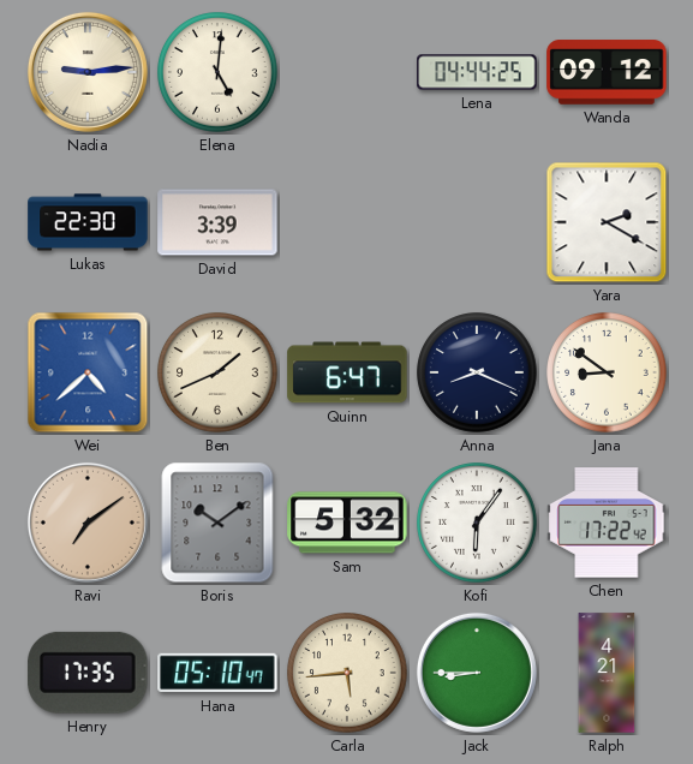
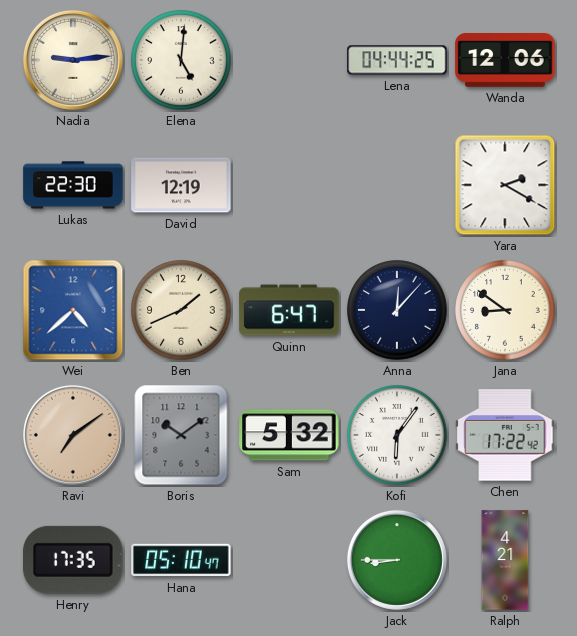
Wanda: 09:12 -> 12:06
David: 3:39 -> 12:19
Anna: 8:19 -> 12:07
Carla: 5:44 -> none
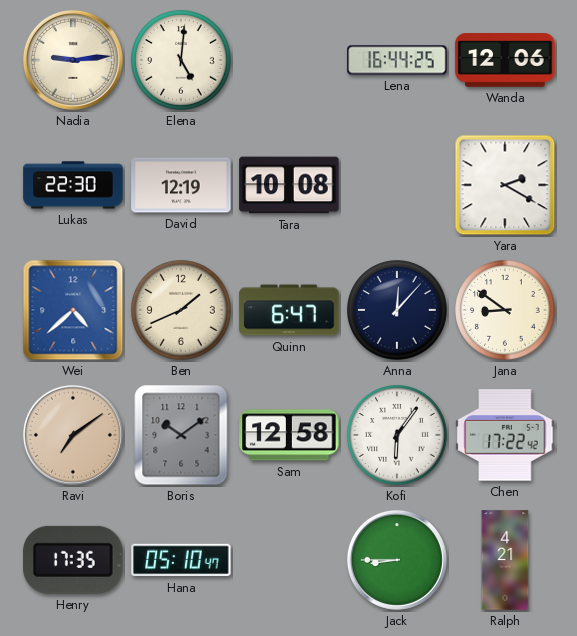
Lena: 04:44 -> 16:44
Tara: none -> 10:08
Sam: 5:32 -> 12:58
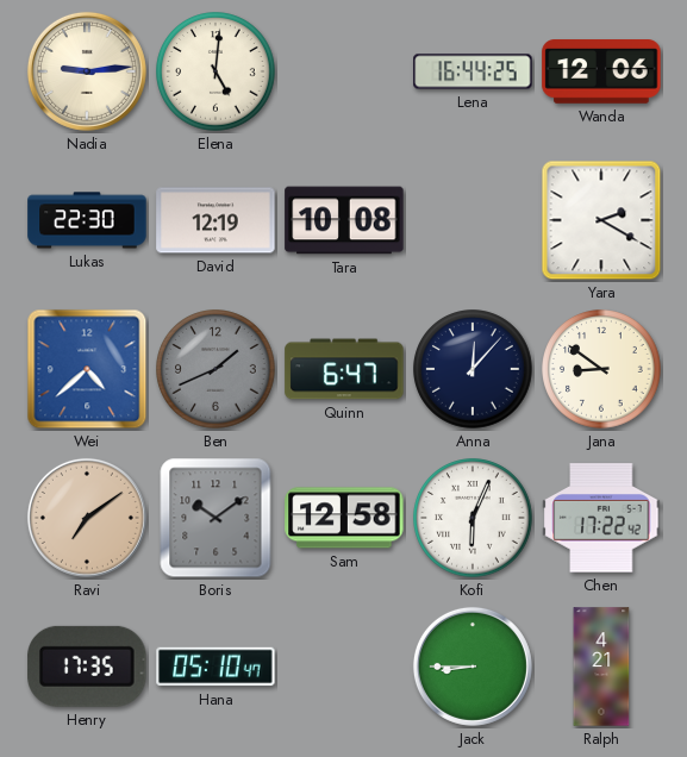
Ben dial: cream -> grey
Kofi: 6:06 -> 6:04
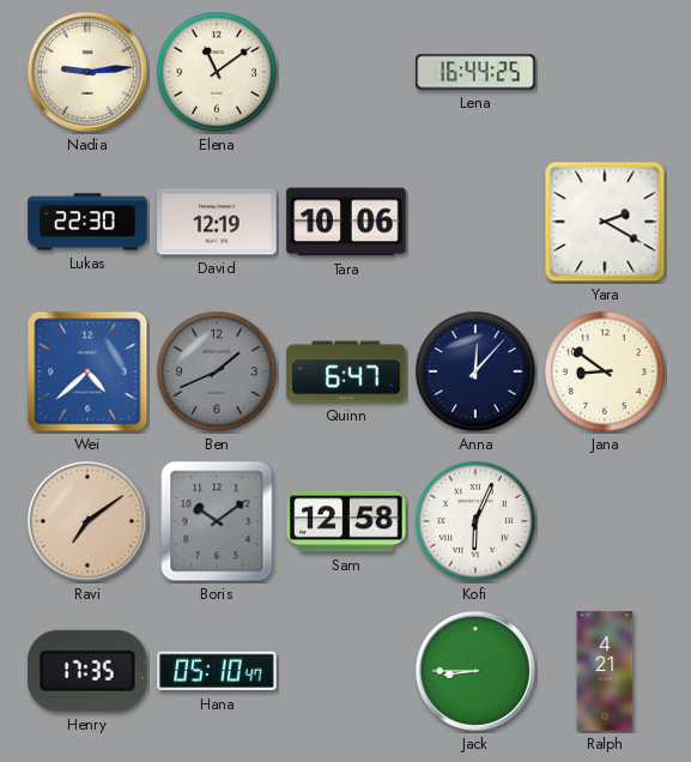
Elena: 5:01 -> 11:09
Wanda: 12:06 -> none
Tara: 10:08 -> 10:06
Chen: 17:22 -> none
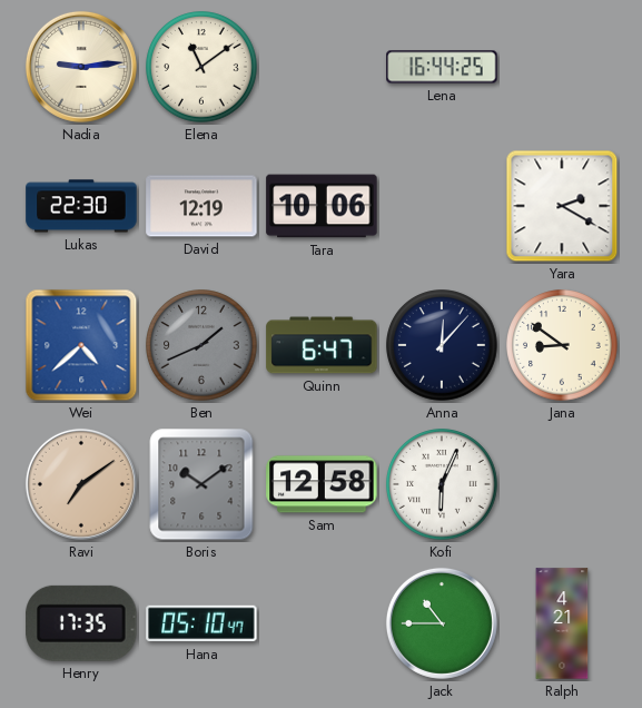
Jack: 8:45 -> 10:45
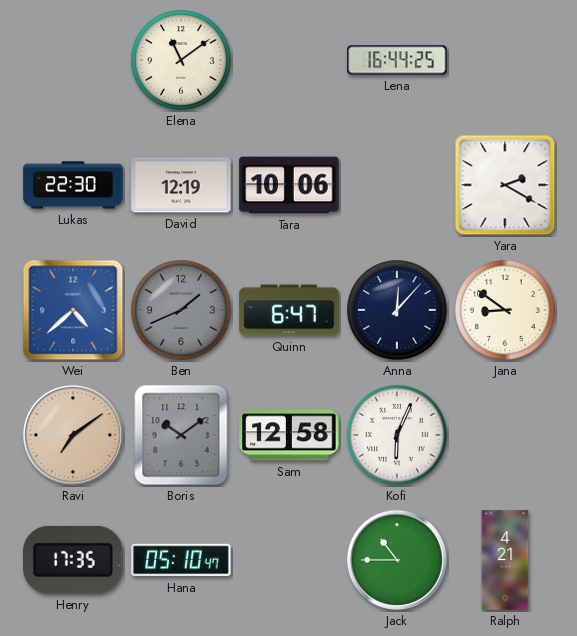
Nadia: 9:14 -> none
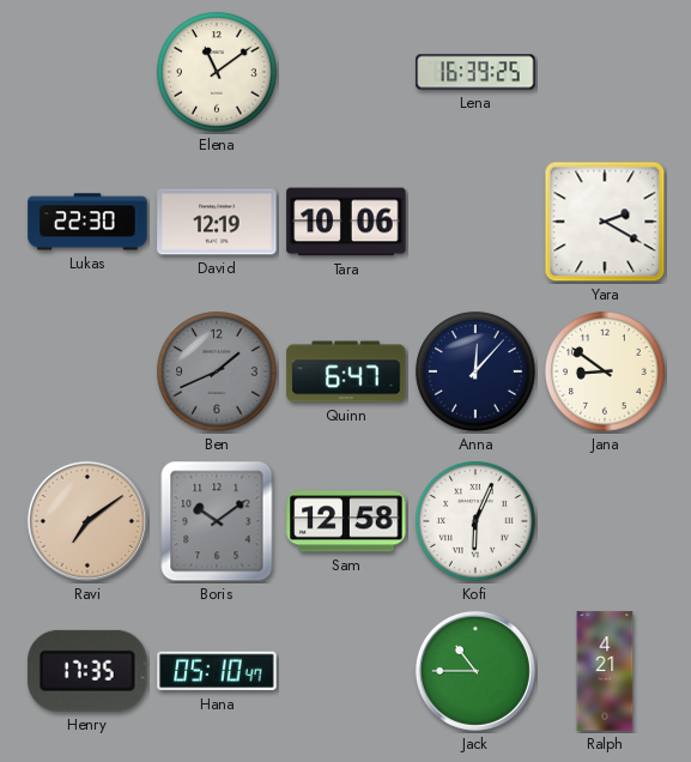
Lena: 16:44 -> 16:39
Wei: 4:38 -> none
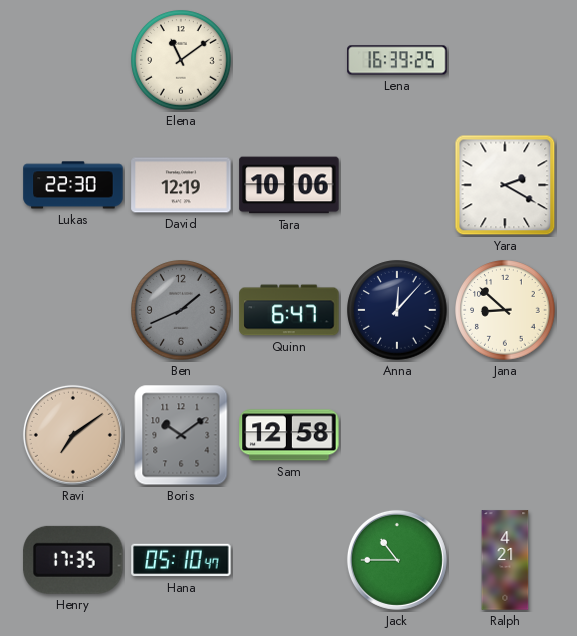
Jana: 8:51 -> 8:52
Kofi: 6:04 -> none
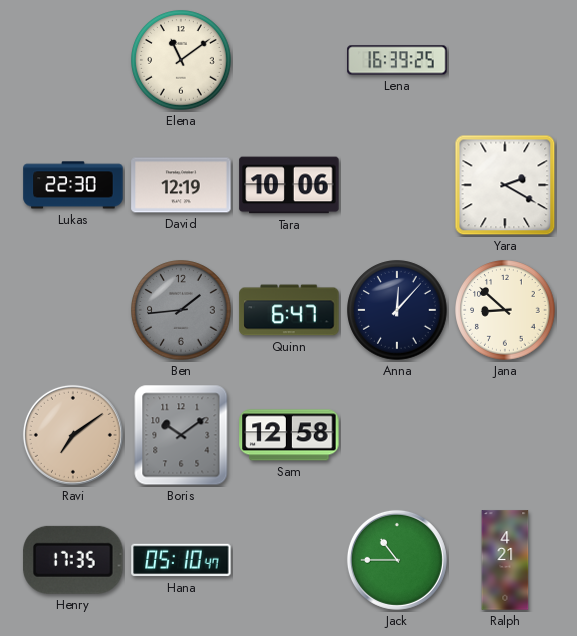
Ben: 1:41 -> 1:44
